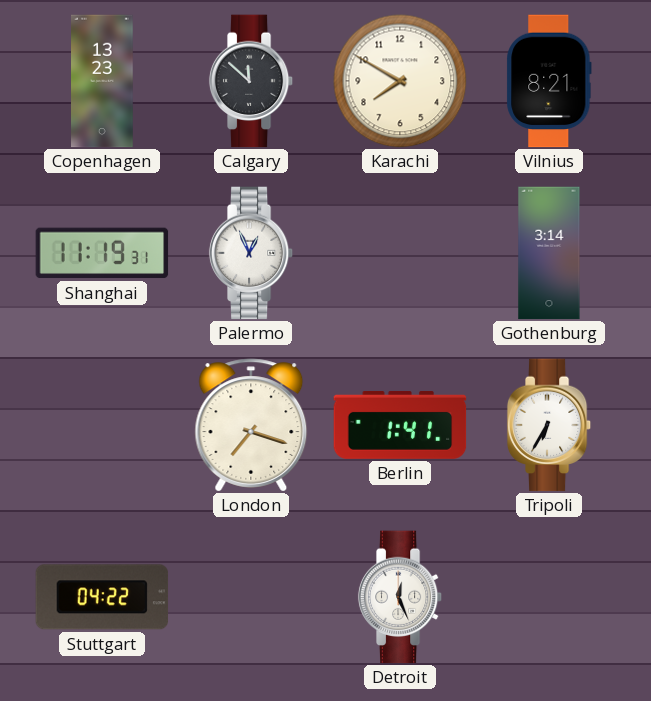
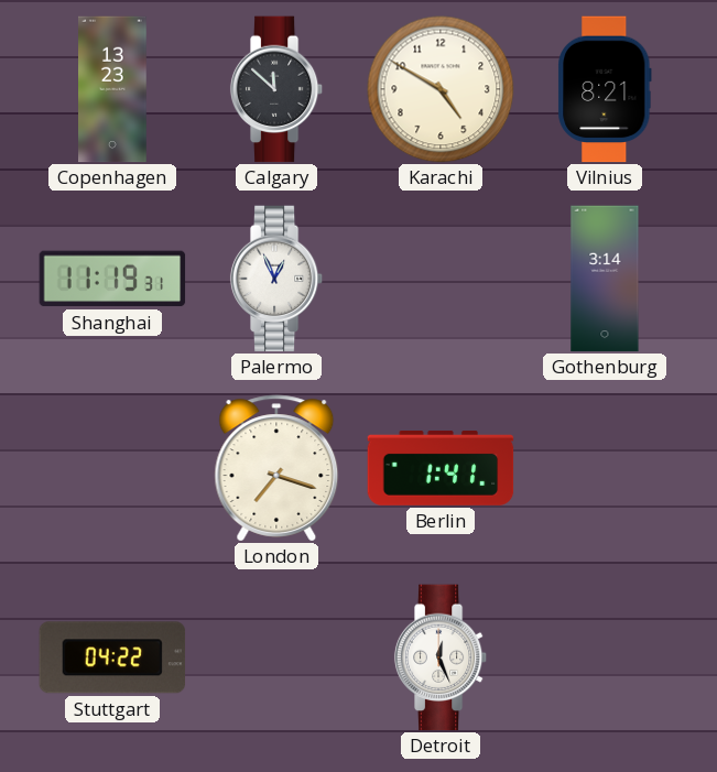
Karachi: 7:50 -> 4:50
Tripoli: 6:35 -> none
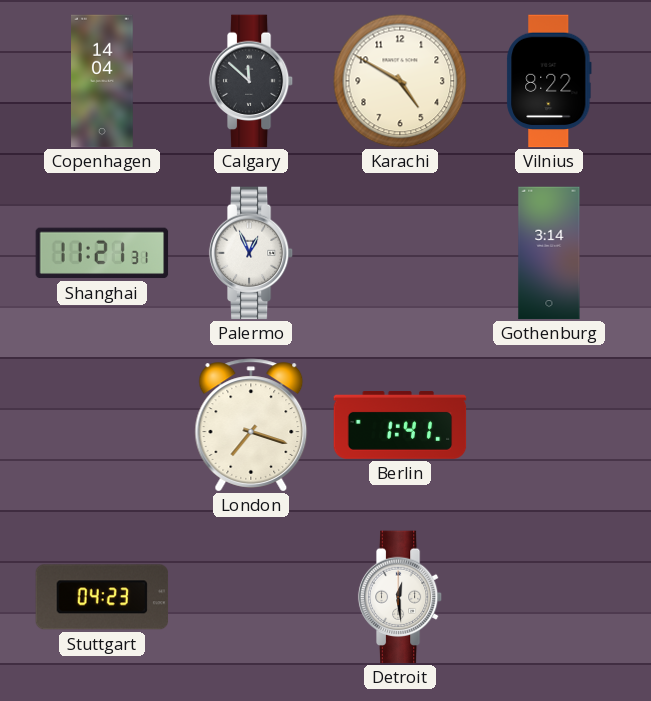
Copenhagen: 13:23 -> 14:04
Vilnius: 8:21 -> 8:22
Shanghai: 11:19 -> 11:21
Stuttgart: 04:22 -> 04:23
Detroit: 12:26 -> 12:29
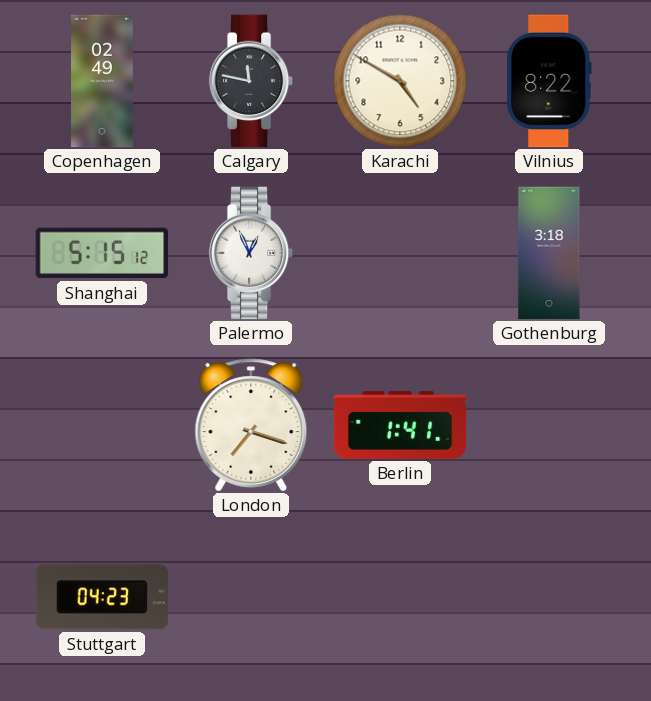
Copenhagen: 14:04 -> 02:49
Calgary: 11:52 -> 11:47
Shanghai: 11:21 -> 5:15
Gothenburg: 3:14 -> 3:18
Detroit: 12:29 -> none
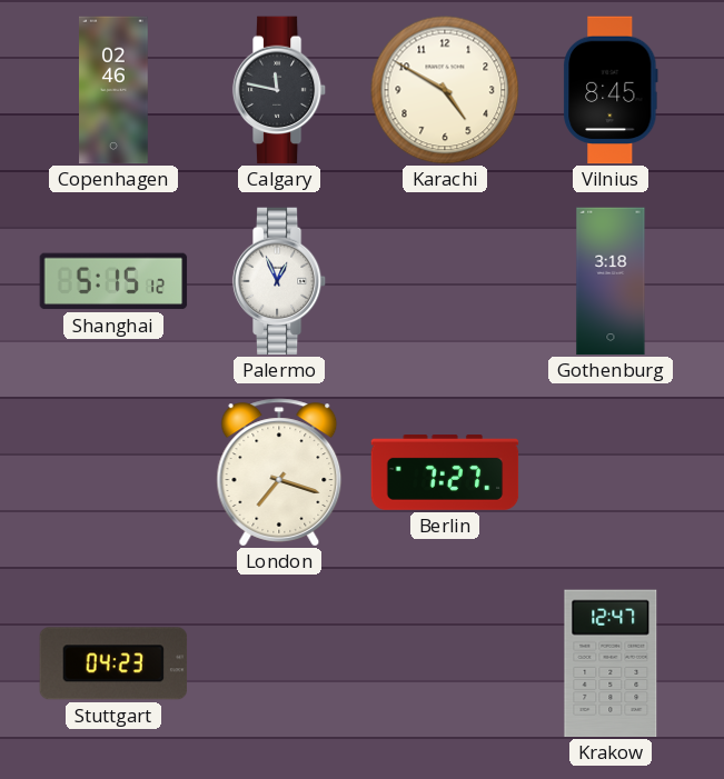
Copenhagen: 02:49 -> 02:46
Vilnius: 8:22 -> 8:45
Berlin: 1:41 -> 7:27
Krakow: none -> 12:47
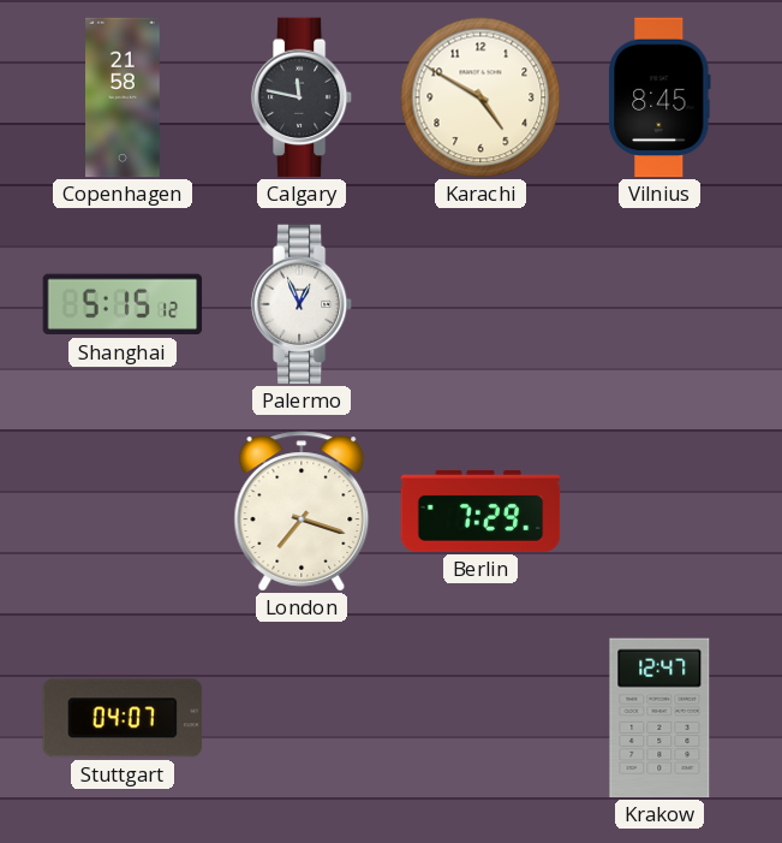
Copenhagen: 02:46 -> 21:58
Gothenburg: 3:18 -> none
Berlin: 7:27 -> 7:29
Stuttgart: 04:23 -> 04:07
